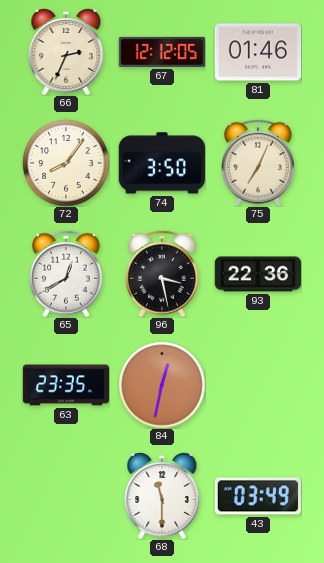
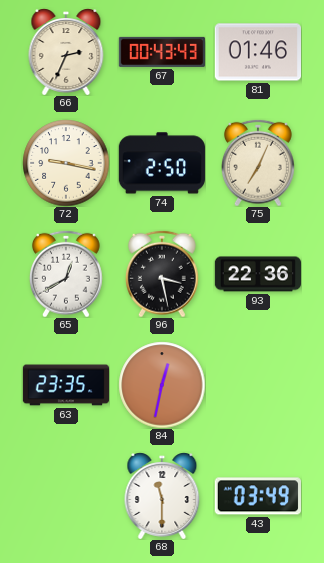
67: 12:12 -> 00:43
72: 8:06 -> 9:17
74: 3:50 -> 2:50
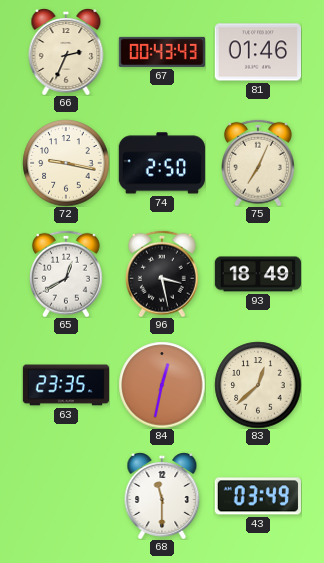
93: 22:36 -> 18:49
83: none -> 12:38
